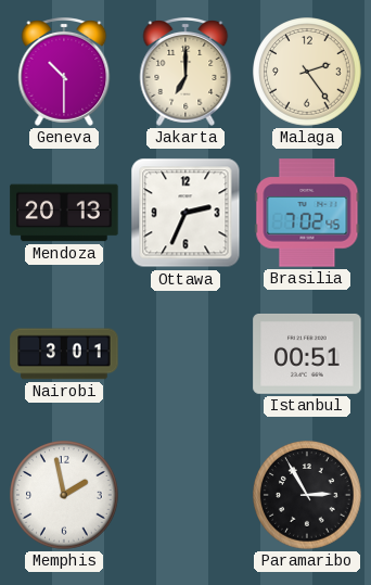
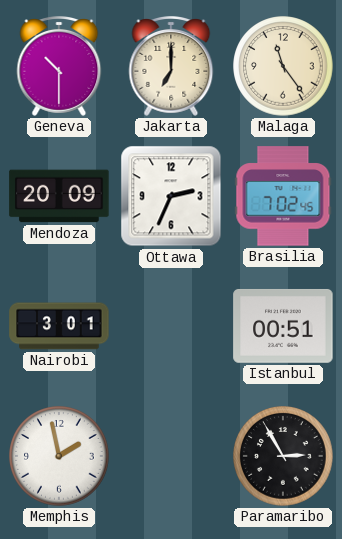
Malaga: 2:24 -> 11:24
Mendoza: 20:13 -> 20:09
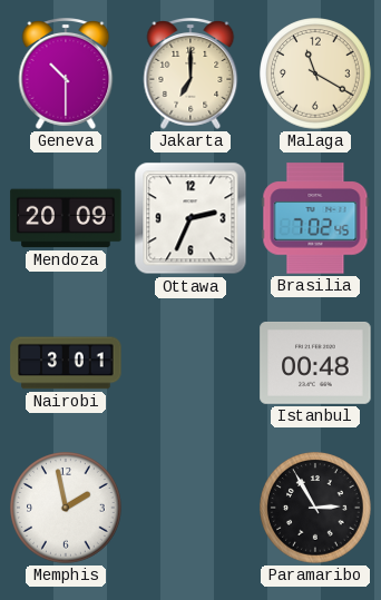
Malaga: 11:24 -> 11:20
Istanbul: 00:51 -> 00:48
